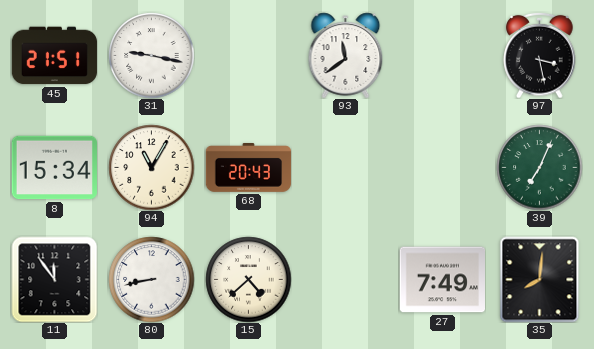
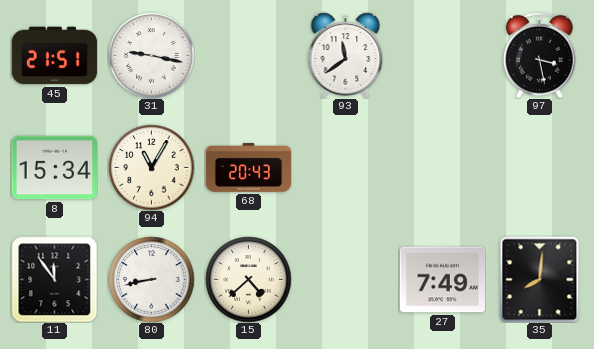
39: 7:04 -> none
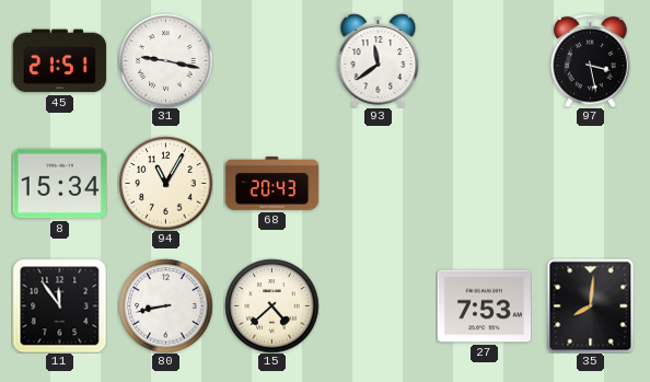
27: 7:49 -> 7:53
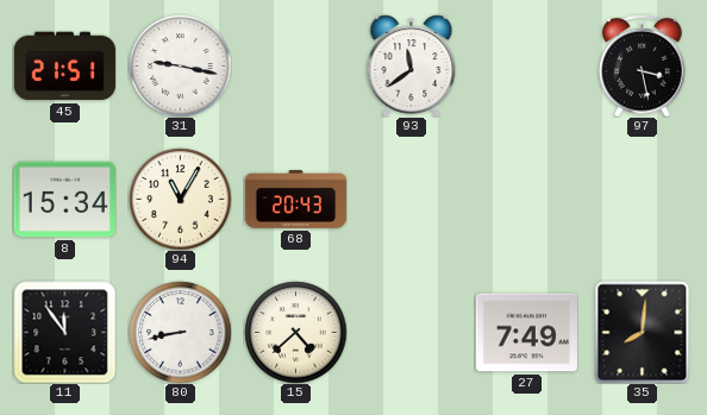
27: 7:53 -> 7:49
